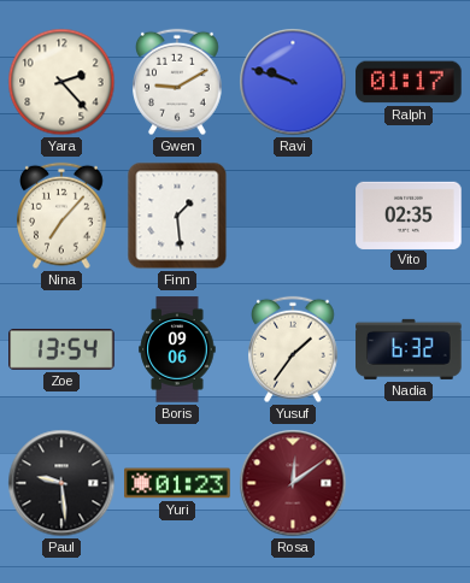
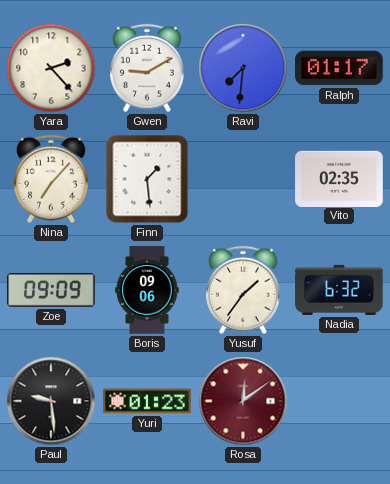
Ravi: 9:48 -> 7:31
Zoe: 13:54 -> 09:09
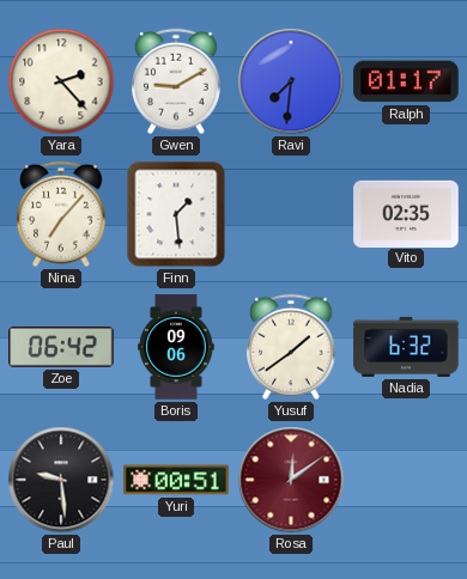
Zoe: 09:09 -> 06:42
Yusuf: 1:36 -> 1:39
Yuri: 01:23 -> 00:51
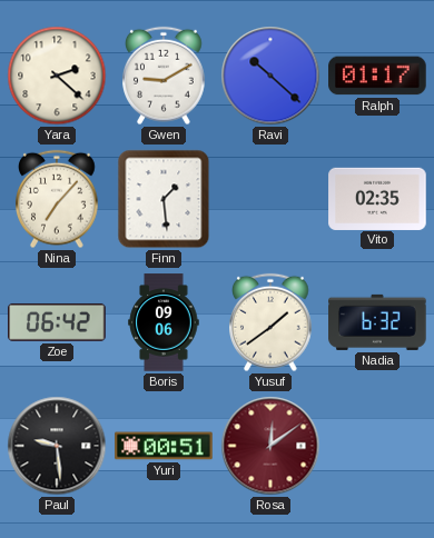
Yara: 2:23 -> 2:22
Ravi: 7:31 -> 10:22
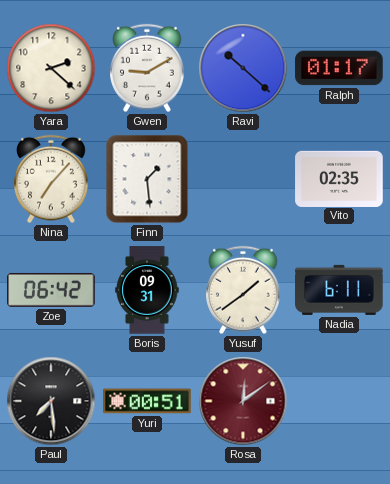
Boris: 09:06 -> 09:31
Nadia: 6:32 -> 6:11
Paul: 9:29 -> 7:29
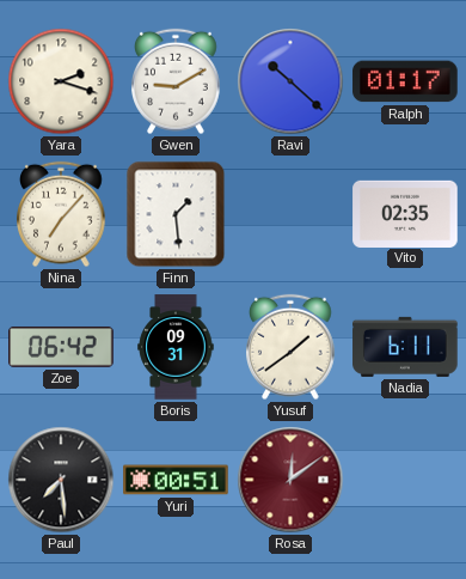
Yara: 2:22 -> 2:18
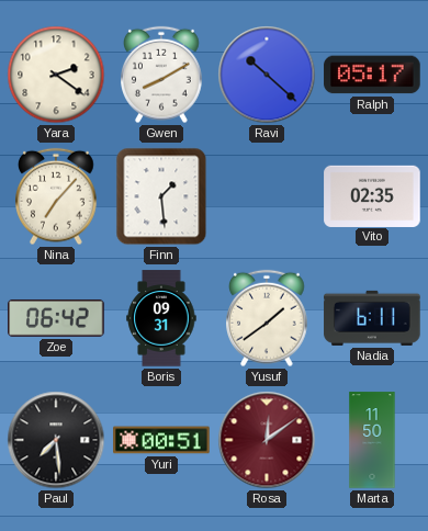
Yara: 2:18 -> 2:21
Gwen: 9:10 -> 8:10
Ralph: 01:17 -> 05:17
Marta: none -> 11:50
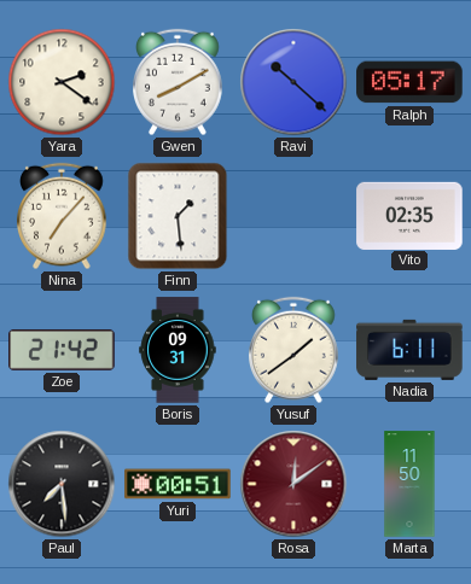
Zoe: 06:42 -> 21:42
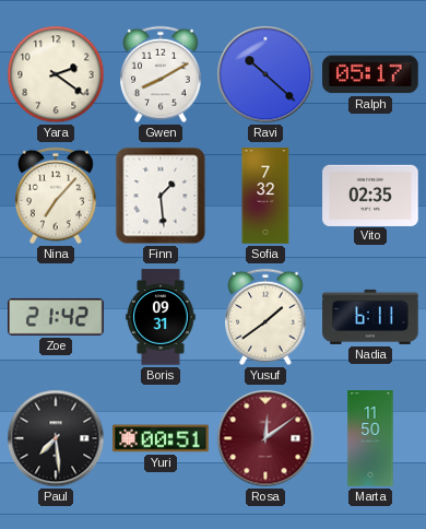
Sofia: none -> 7:32
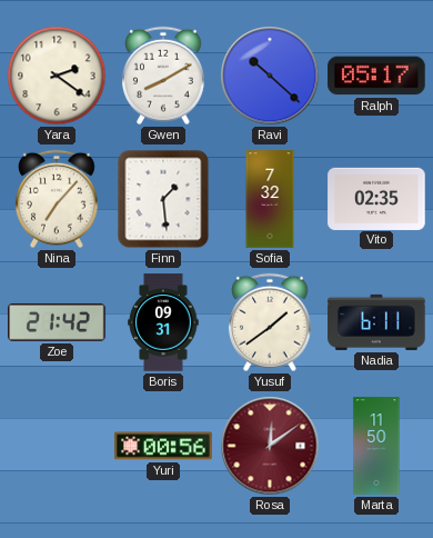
Paul: 7:29 -> none
Yuri: 00:51 -> 00:56
